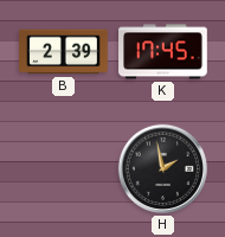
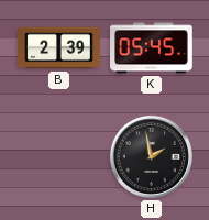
K: 17:45 -> 05:45
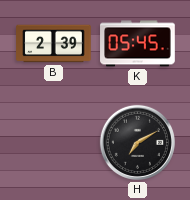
H: 1:58 -> 7:10
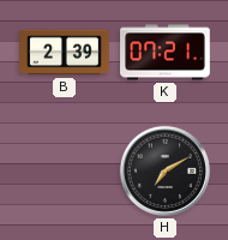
K: 05:45 -> 07:21
